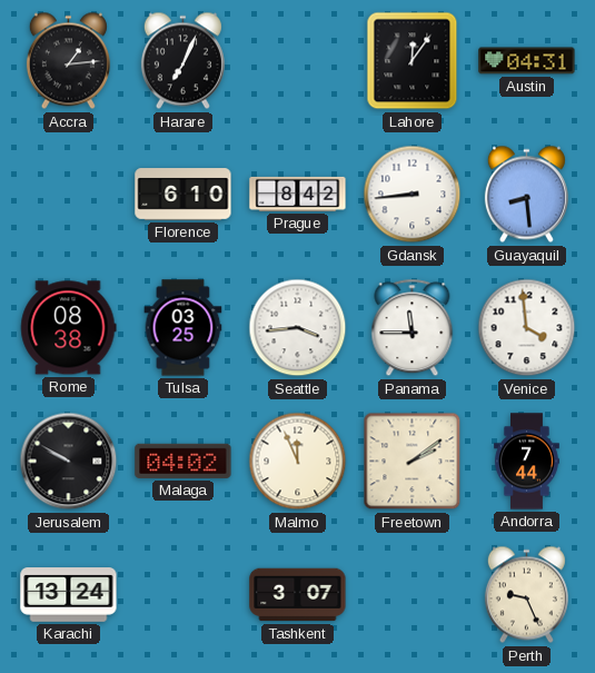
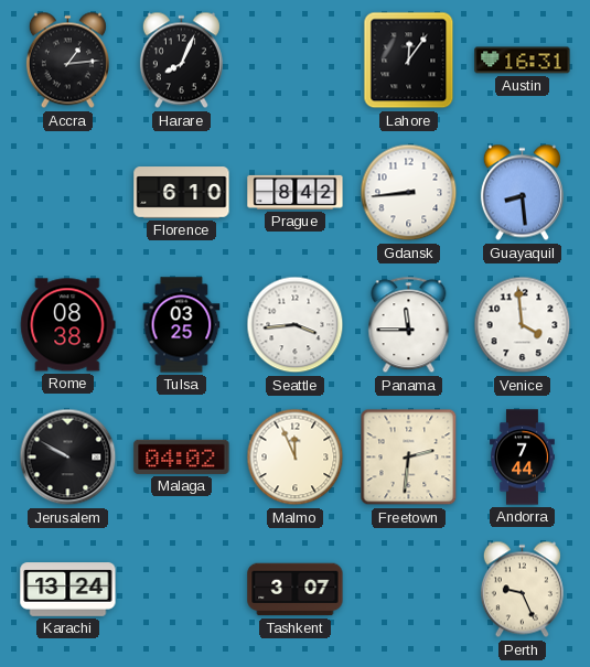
Harare: 7:04 -> 8:04
Austin: 04:31 -> 16:31
Freetown: 2:09 -> 2:31
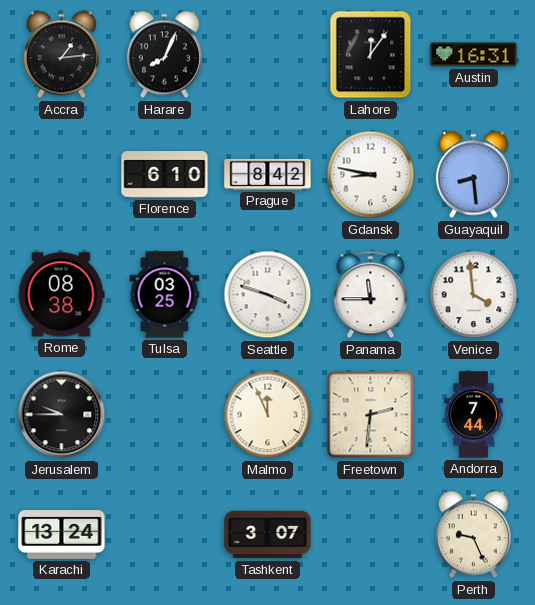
Gdansk: 8:44 -> 8:47
Seattle: 3:44 -> 3:48
Jerusalem: 9:50 -> 9:45
Malaga: 04:02 -> none
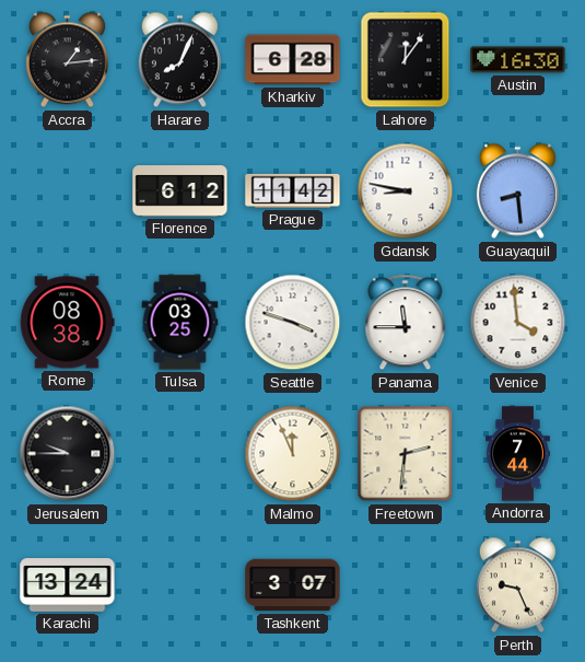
Kharkiv: none -> 6:28
Austin: 16:31 -> 16:30
Florence: 6:10 -> 6:12
Prague: 8:42 -> 11:42
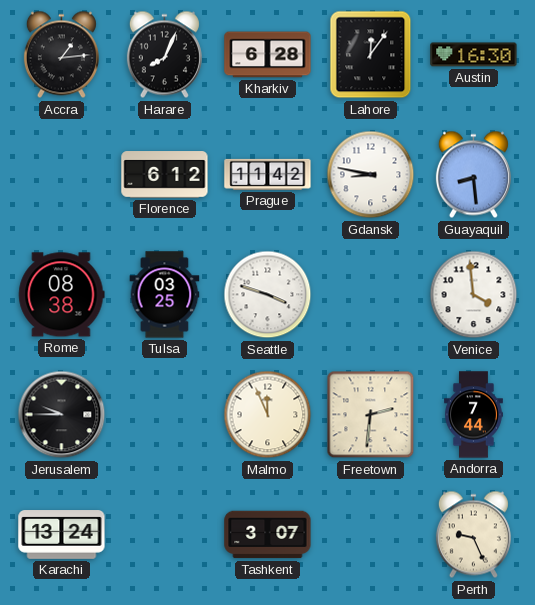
Panama: 11:45 -> none
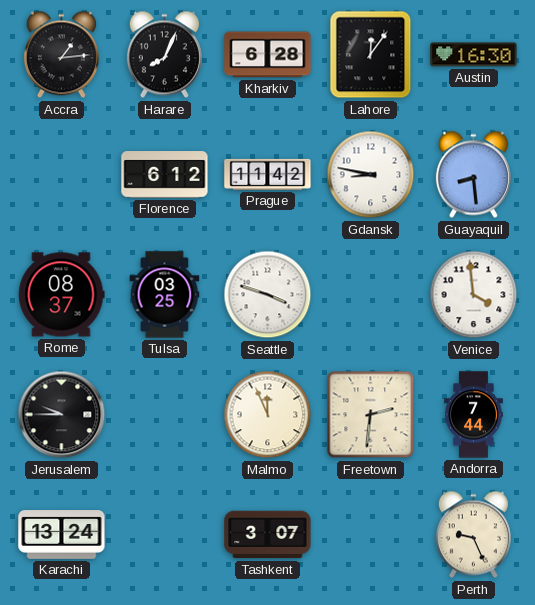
Rome: 08:38 -> 08:37
